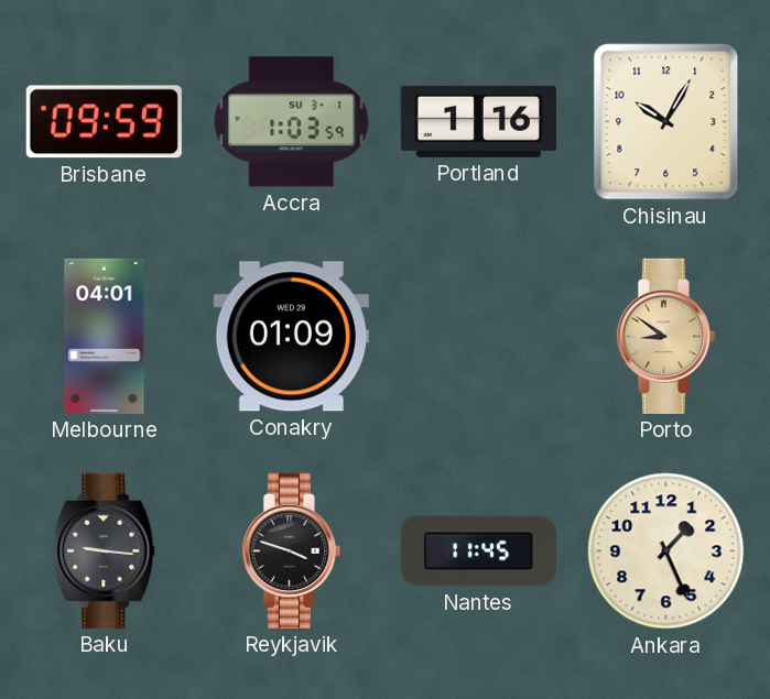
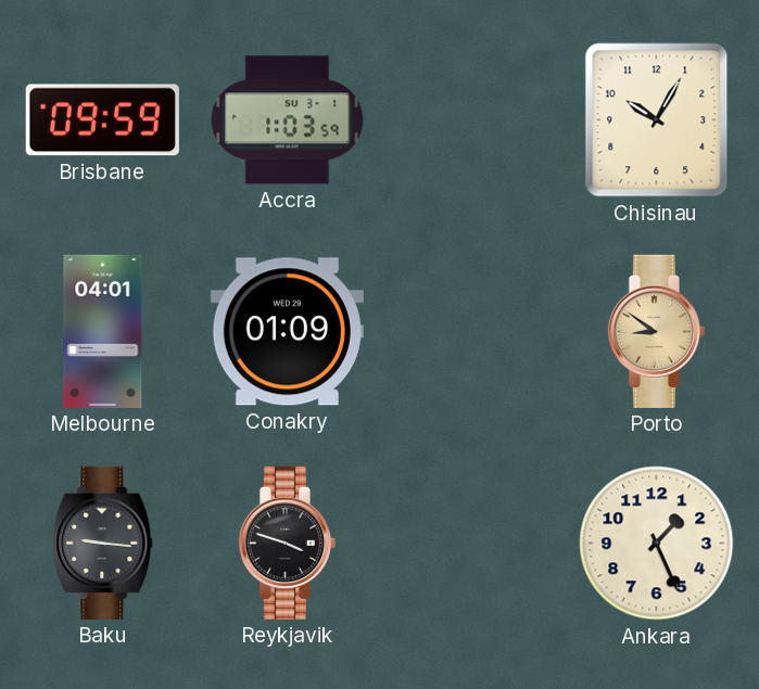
Portland: 1:16 -> none
Nantes: 11:45 -> none
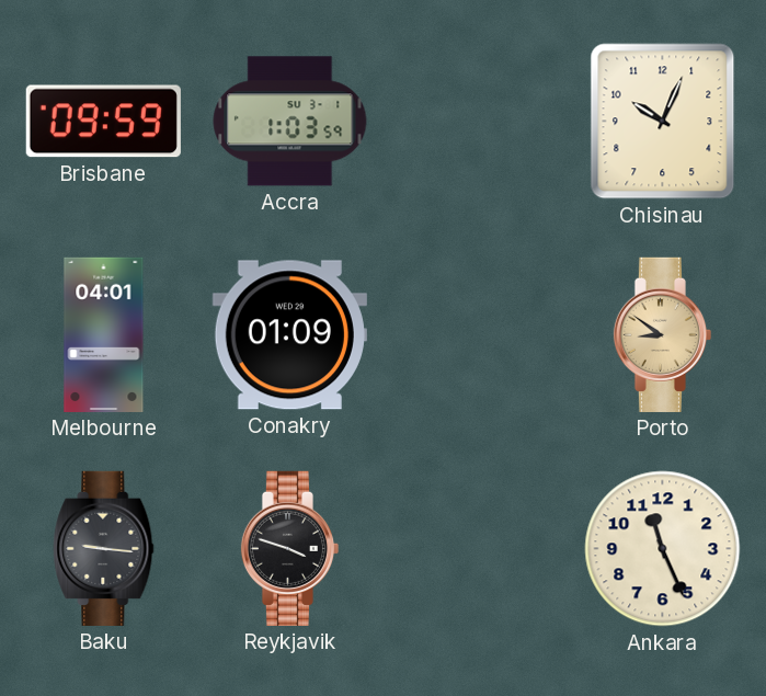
Chisinau: 10:05 -> 10:04
Ankara: 1:26 -> 11:26
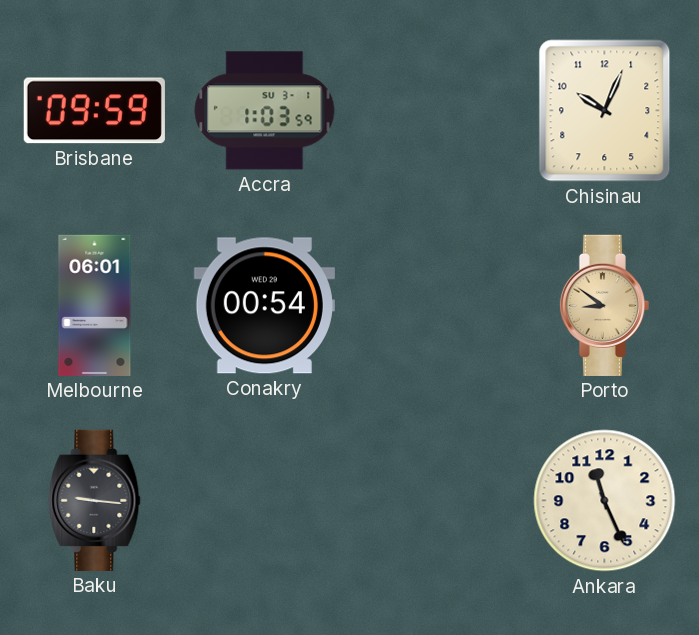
Melbourne: 04:01 -> 06:01
Conakry: 01:09 -> 00:54
Reykjavik: 3:48 -> none
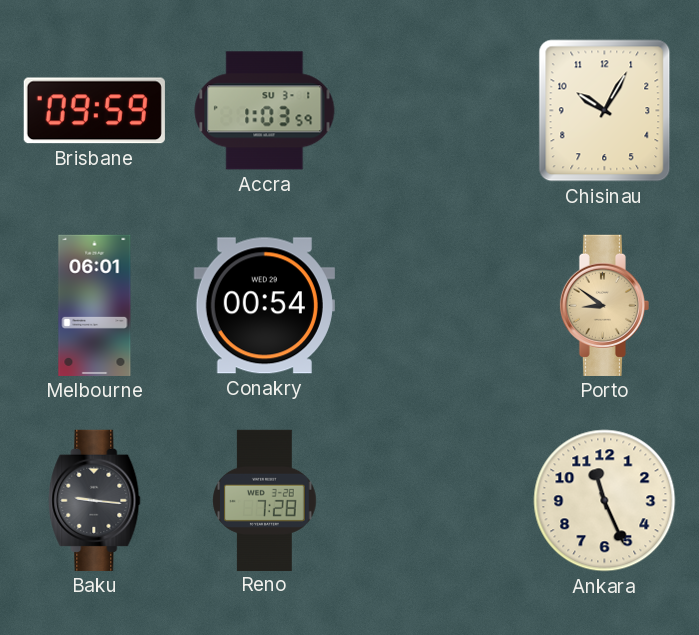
Chisinau: 10:04 -> 10:05
Reno: none -> 7:28
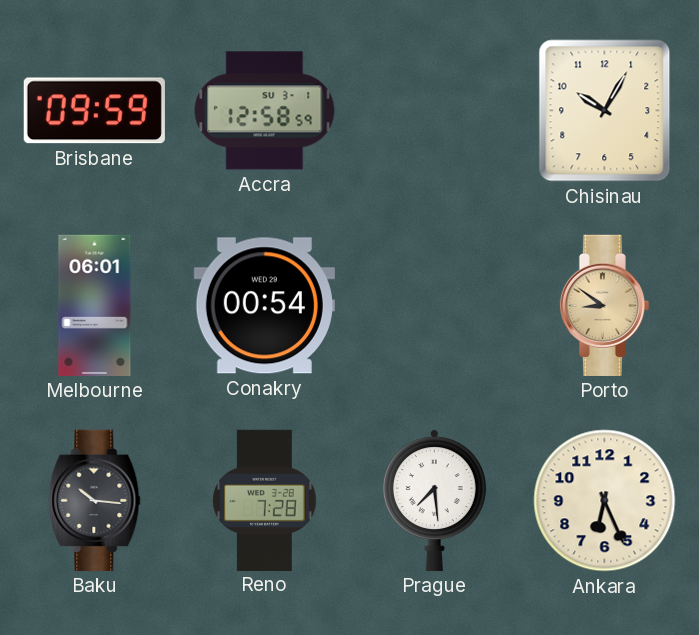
Accra: 1:03 -> 12:58
Baku: 9:16 -> 10:16
Prague: none -> 7:29
Ankara: 11:26 -> 6:26
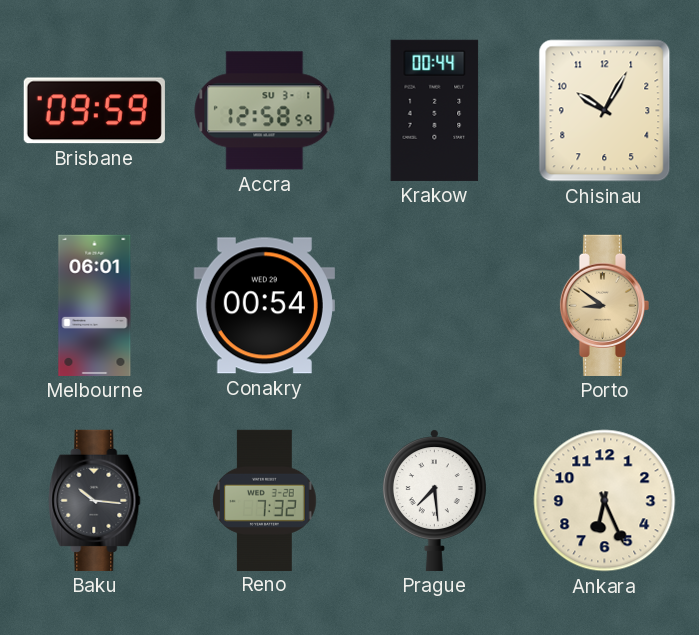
Krakow: none -> 00:44
Reno: 7:28 -> 7:32
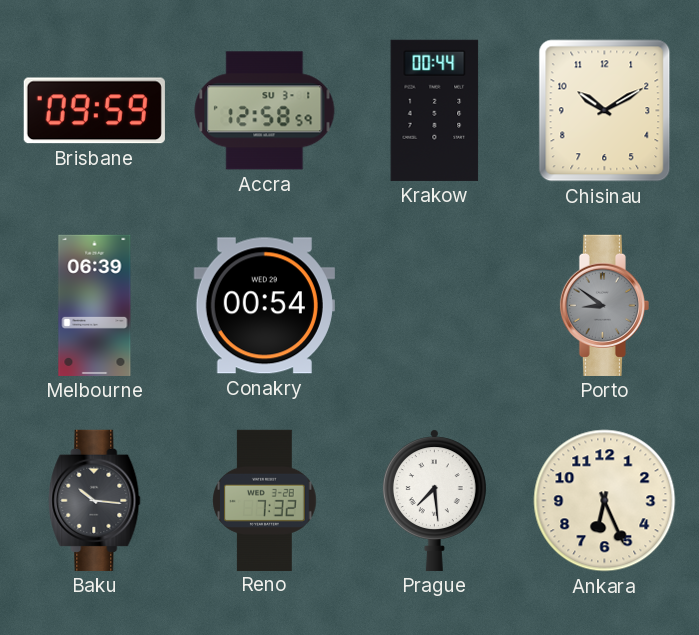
Chisinau: 10:05 -> 10:10
Melbourne: 06:01 -> 06:39
Porto dial: champagne -> grey
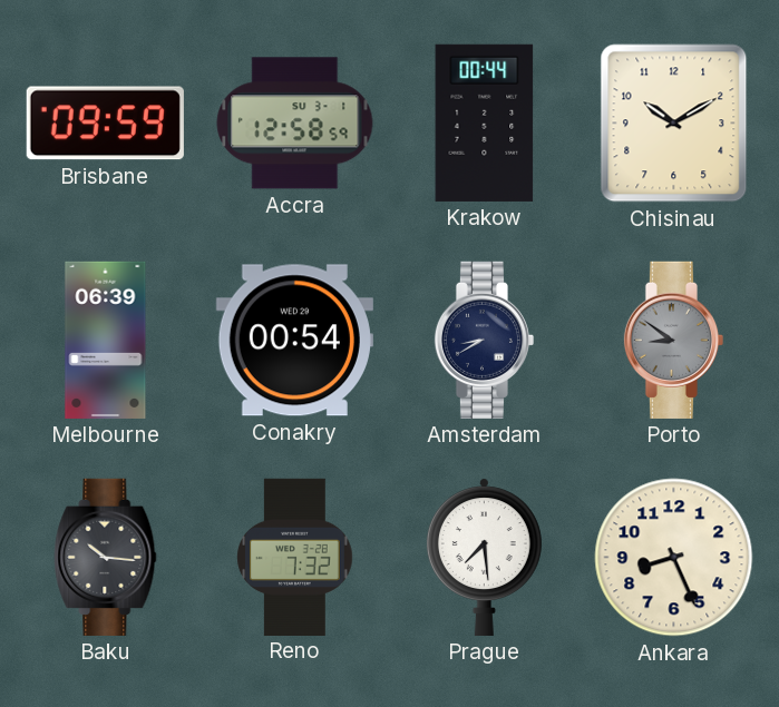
Amsterdam: none -> 8:40
Ankara: 6:26 -> 8:26
